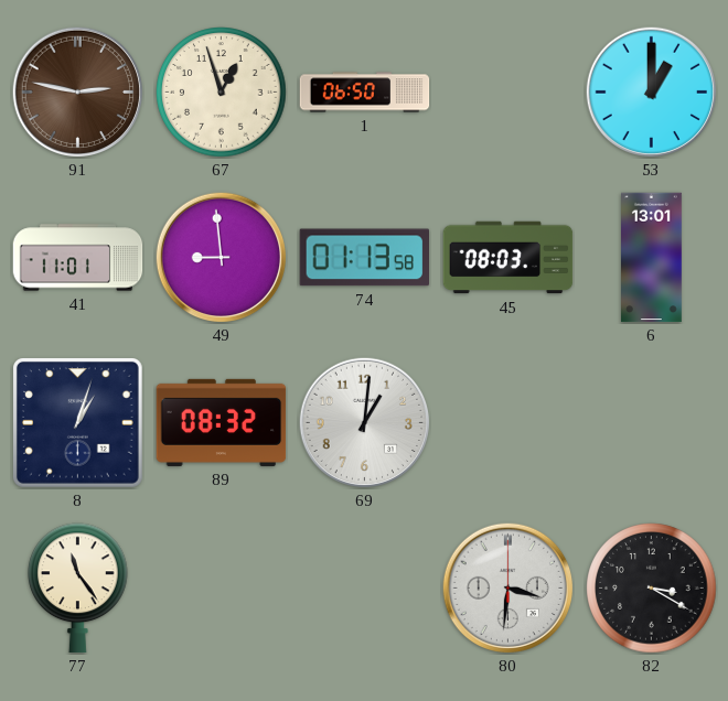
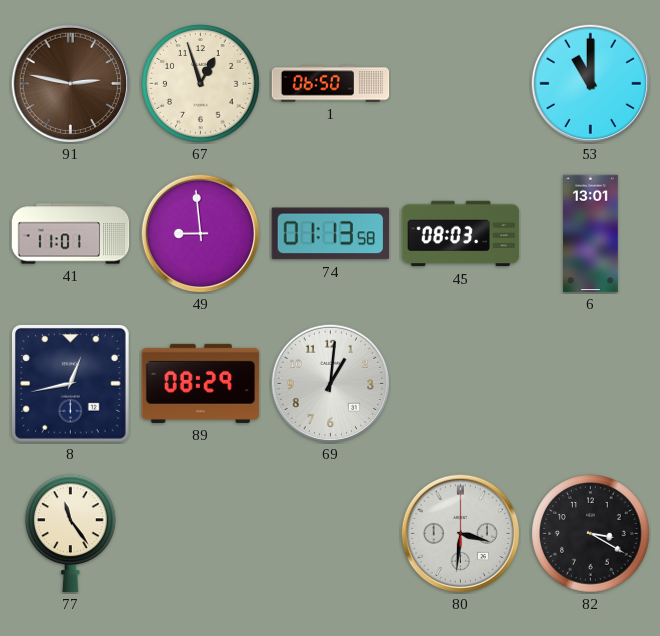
53: 1:00 -> 11:00
8: 1:03 -> 12:43
89: 08:32 -> 08:29
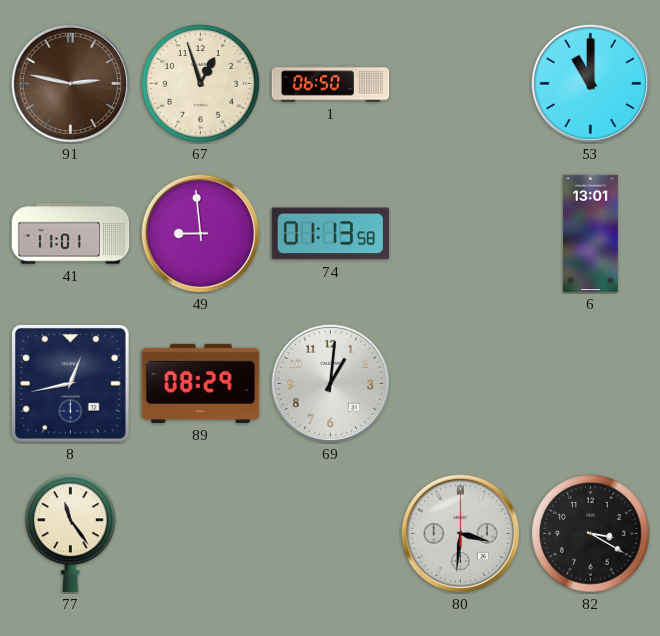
45: 08:03 -> none
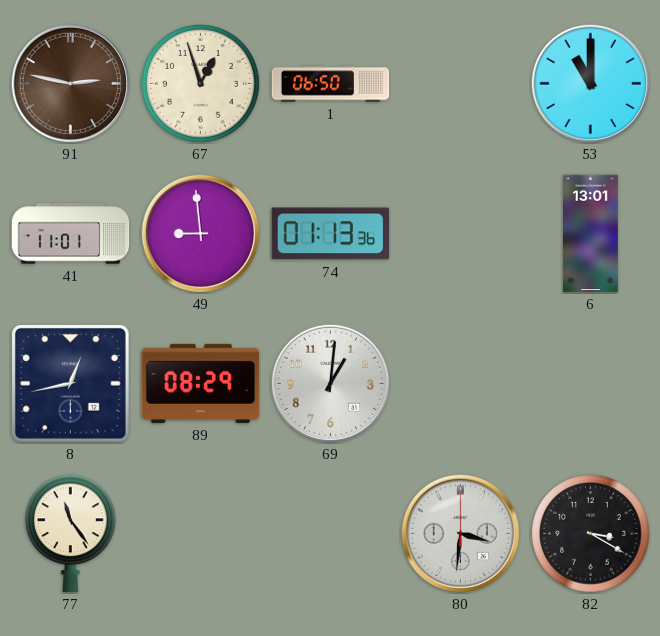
74: 01:13:58 -> 01:13:36
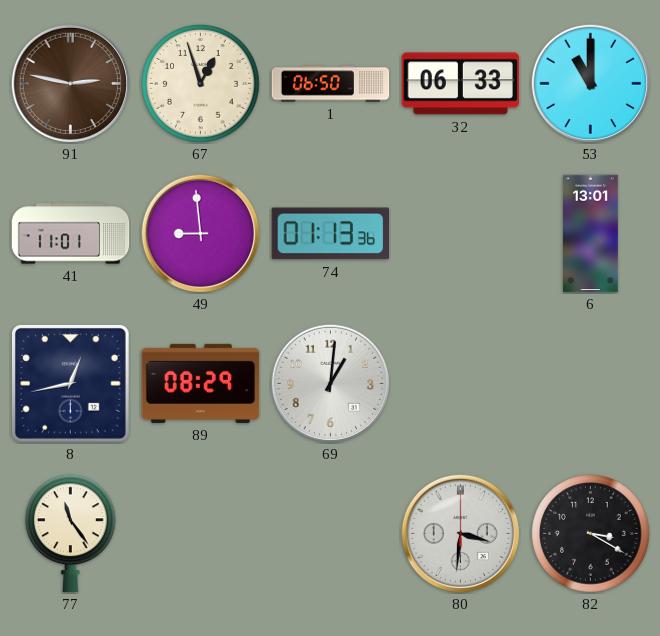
32: none -> 06:33
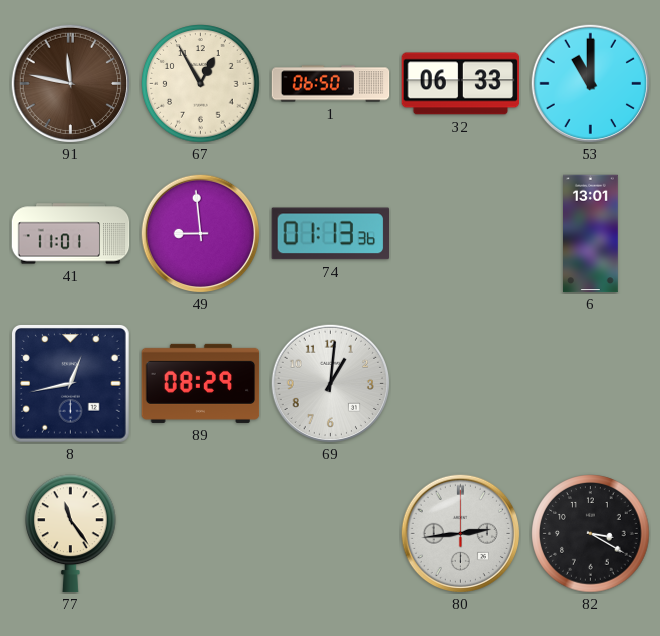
91: 2:47 -> 11:47
67: 12:57 -> 12:55
80: 3:31 -> 2:44
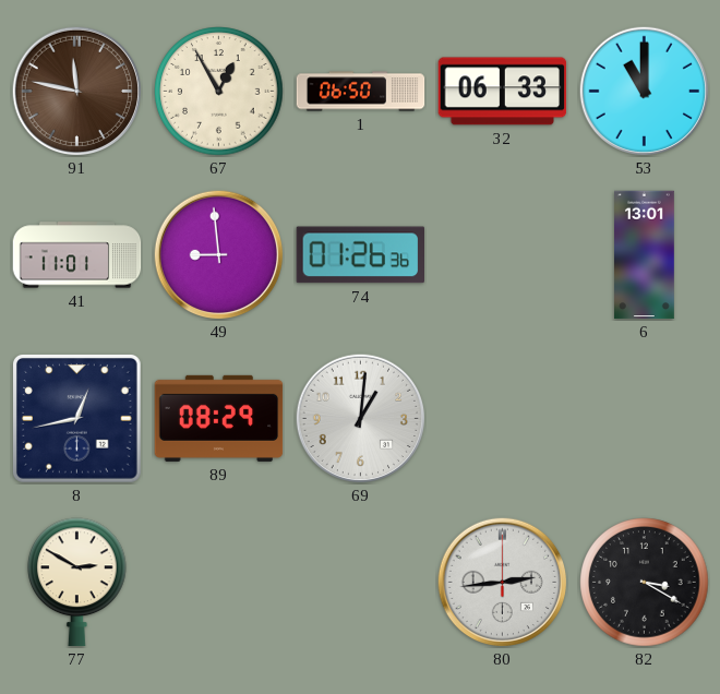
74: 01:13 -> 01:26
77: 11:24 -> 2:50
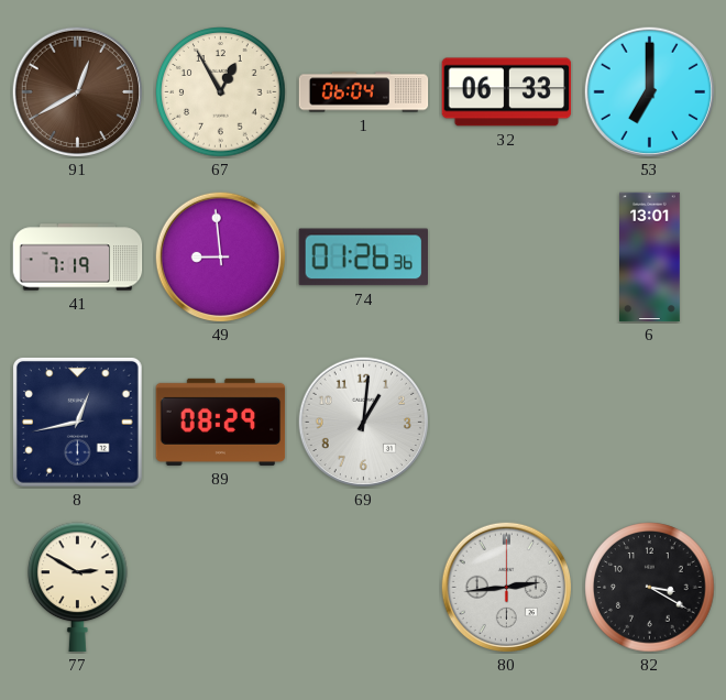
91: 11:47 -> 12:40
1: 06:50 -> 06:04
53: 11:00 -> 7:00
41: 11:01 -> 7:19
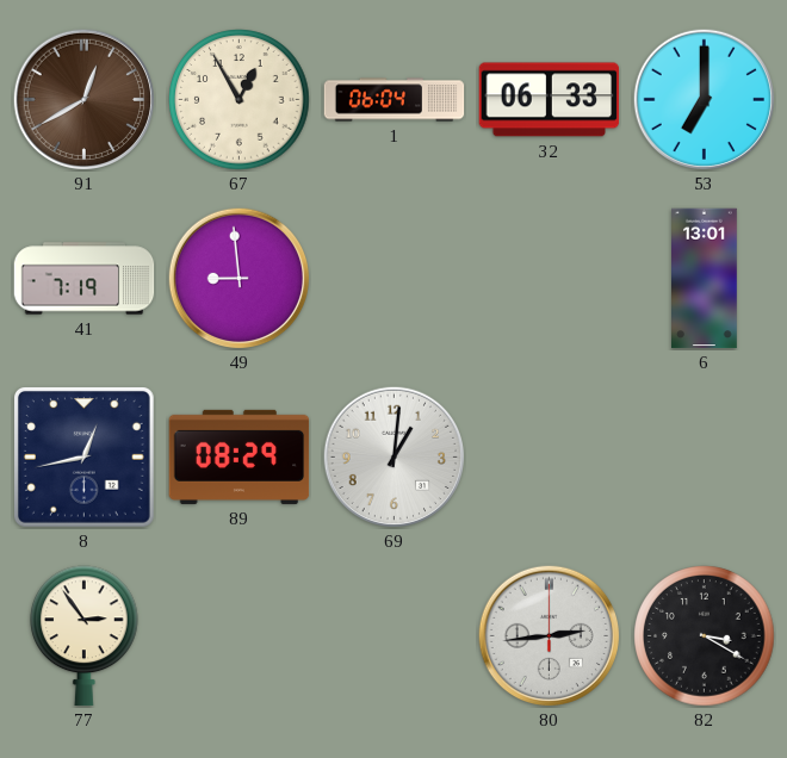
74: 01:26 -> none
77: 2:50 -> 2:54
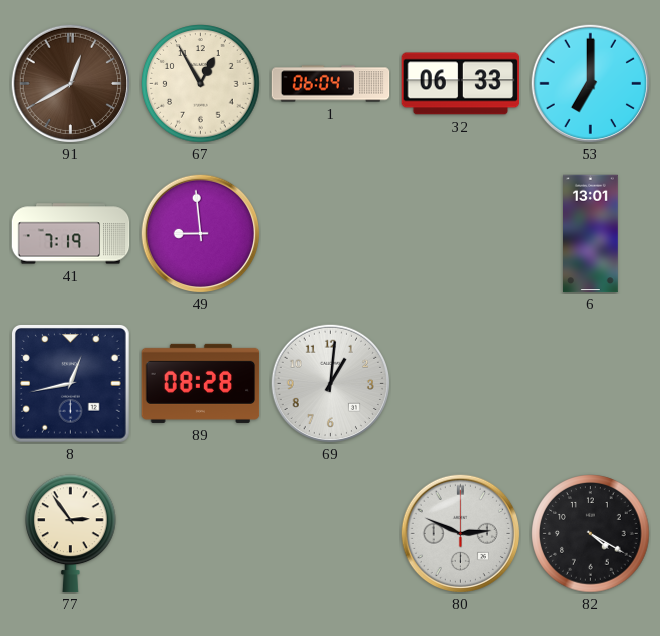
89: 08:29 -> 08:28
80: 2:44 -> 2:49
82: 3:20 -> 4:20
